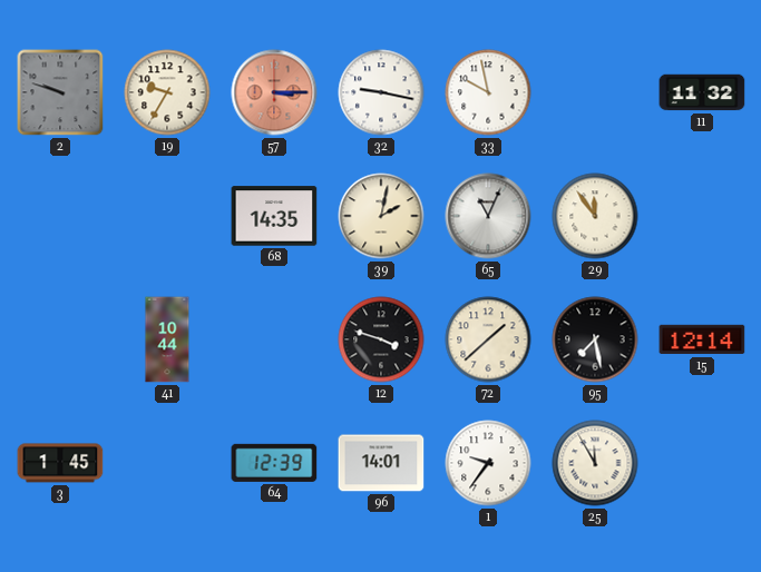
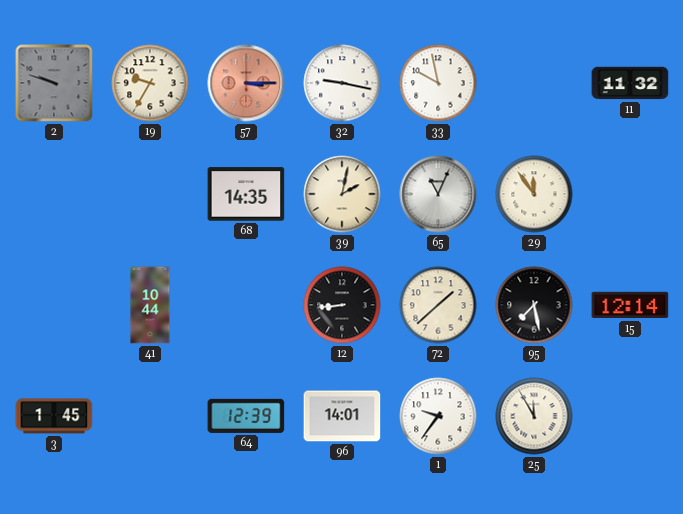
12: 3:48 -> 8:44
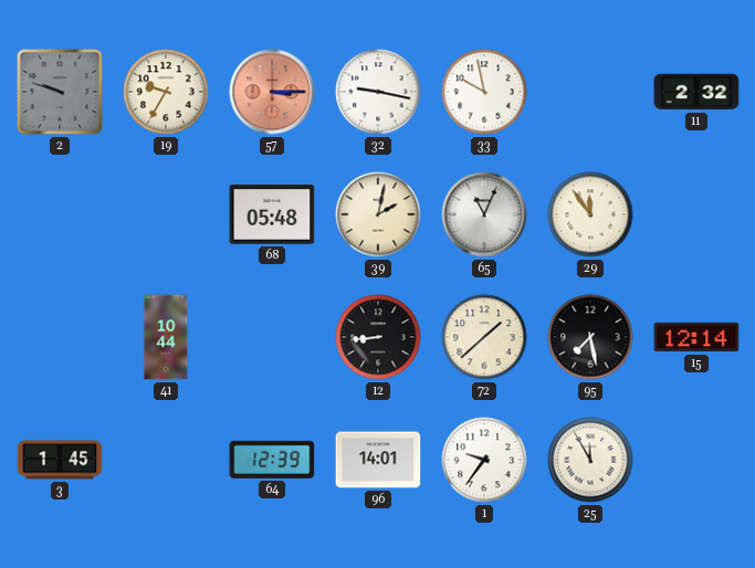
11: 11:32 -> 2:32
68: 14:35 -> 05:48
